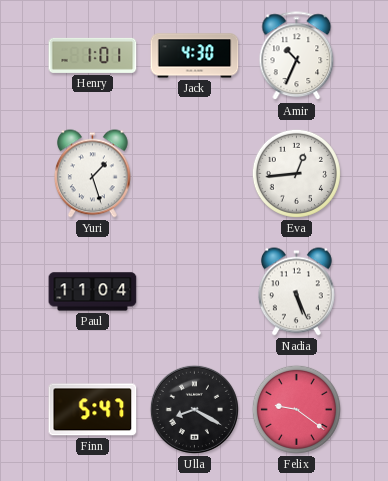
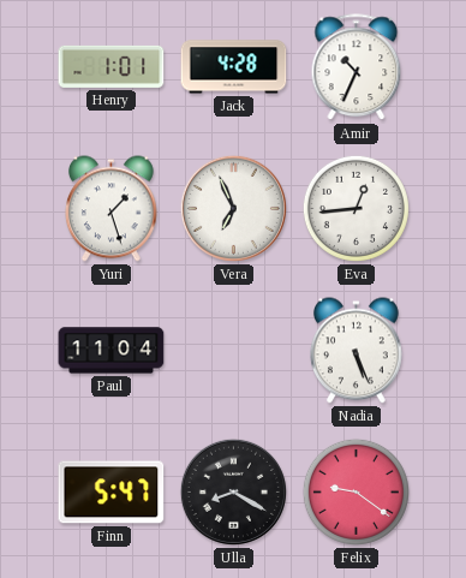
Jack: 4:30 -> 4:28
Vera: none -> 6:56
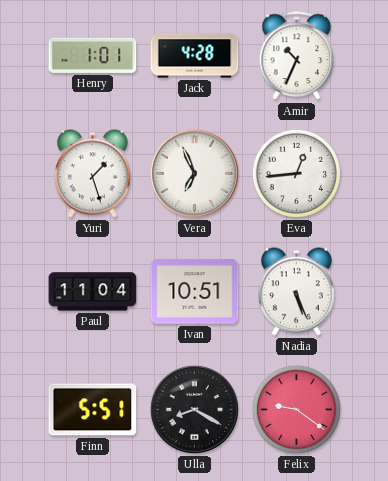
Ivan: none -> 10:51
Finn: 5:47 -> 5:51
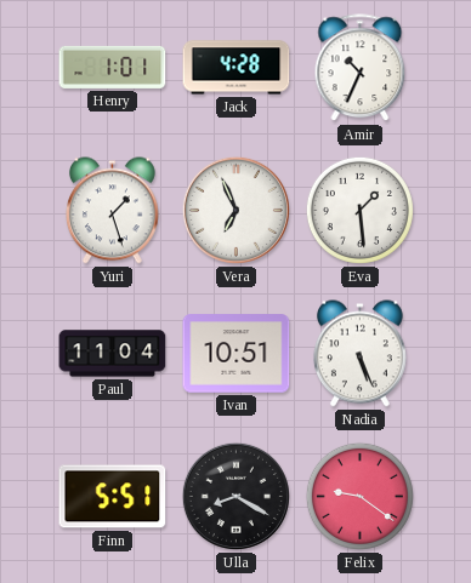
Eva: 12:44 -> 1:29
